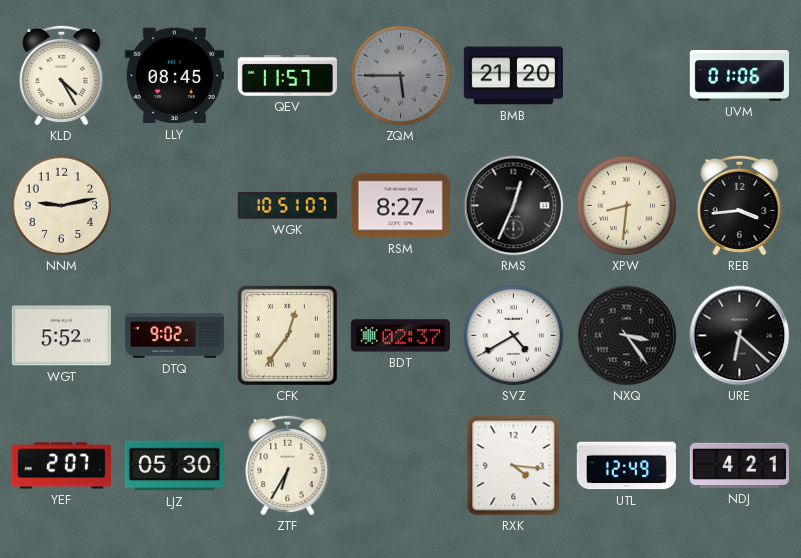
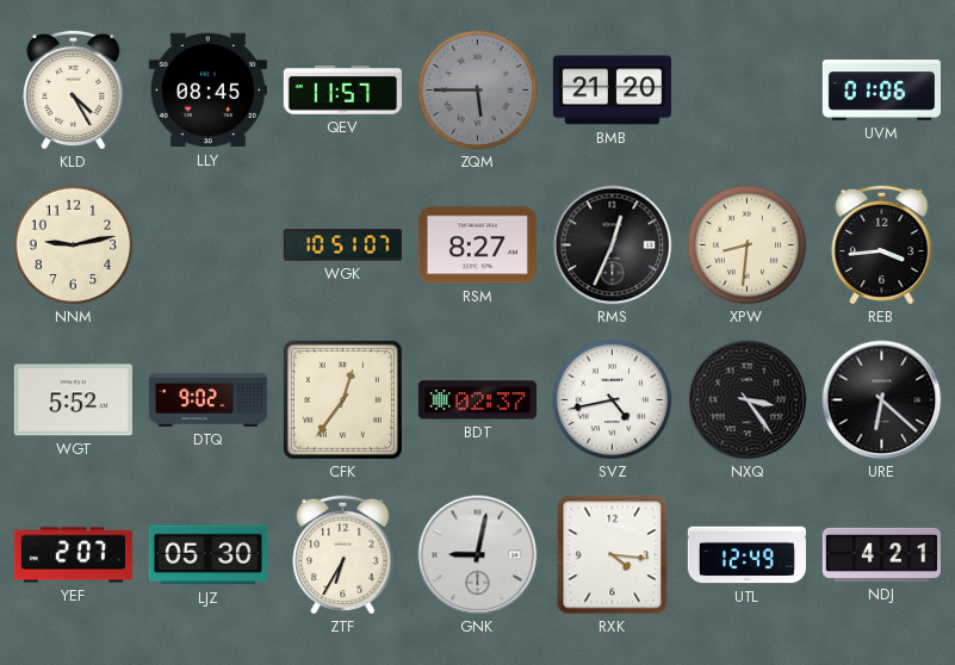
SVZ: 4:40 -> 4:43
GNK: none -> 9:02
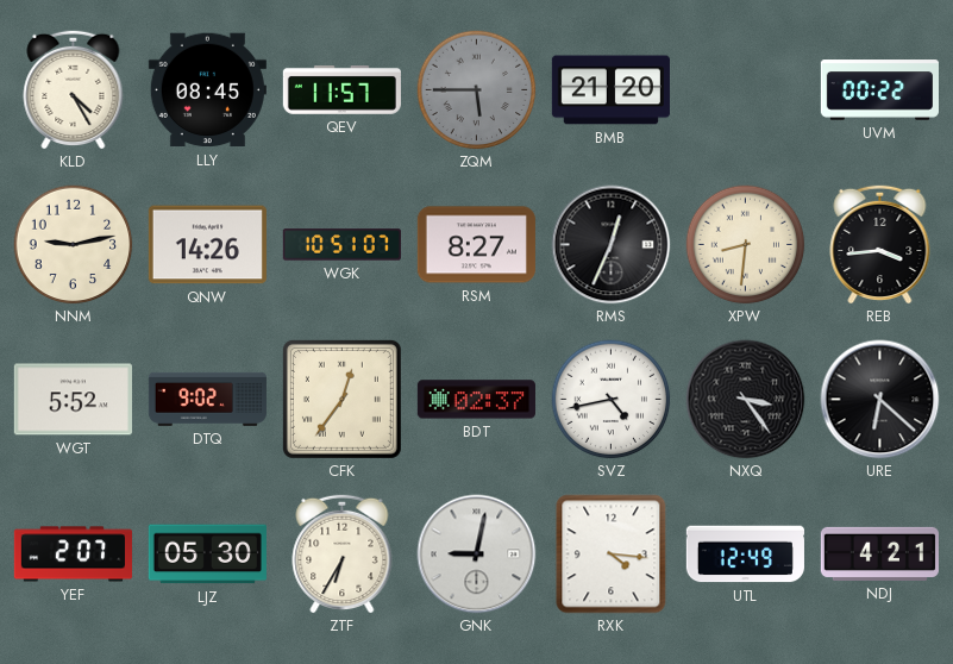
UVM: 01:06 -> 00:22
QNW: none -> 14:26
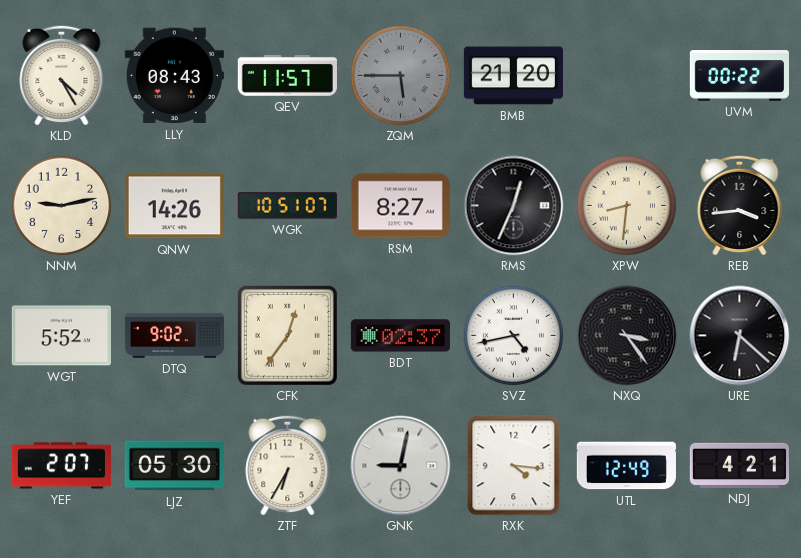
LLY: 08:45 -> 08:43
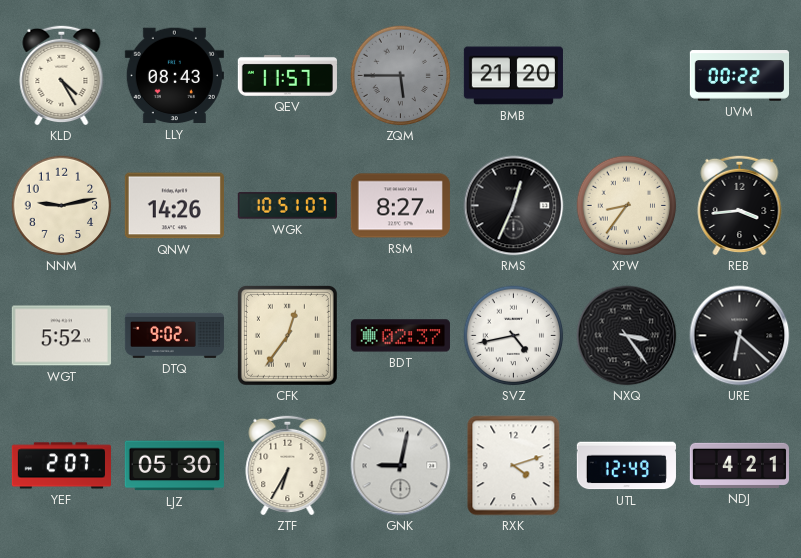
XPW: 8:31 -> 8:36
RXK: 4:16 -> 4:12
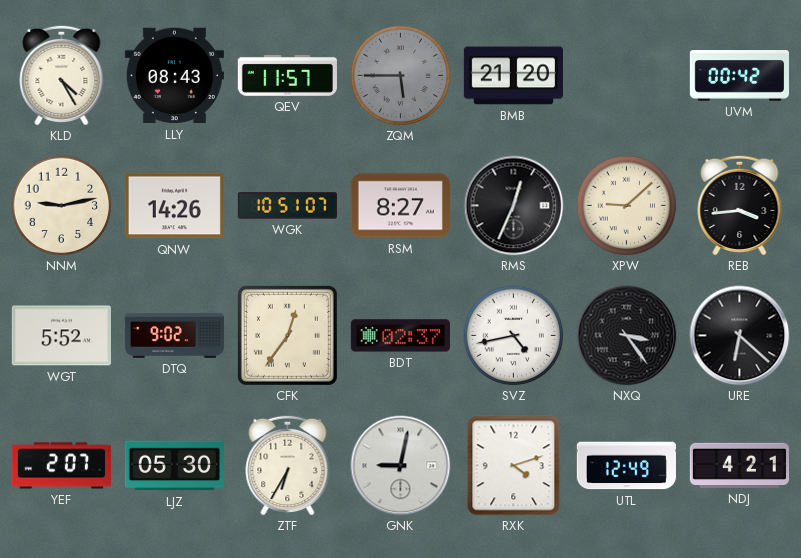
UVM: 00:22 -> 00:42
XPW: 8:36 -> 9:08
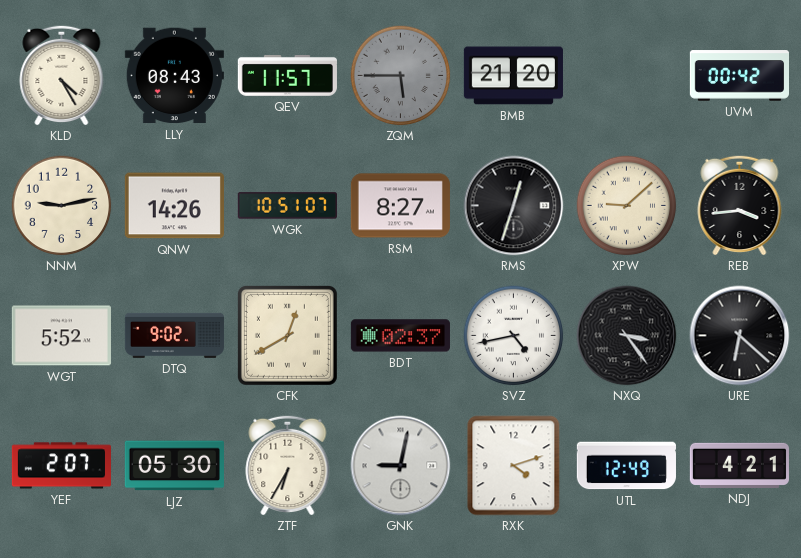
RMS: 12:34 -> 12:33
CFK: 12:36 -> 12:40
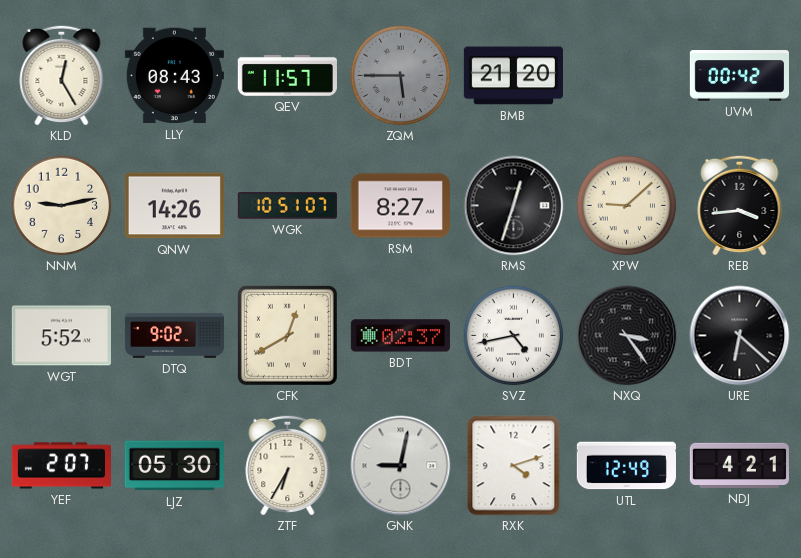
KLD: 4:25 -> 12:25
